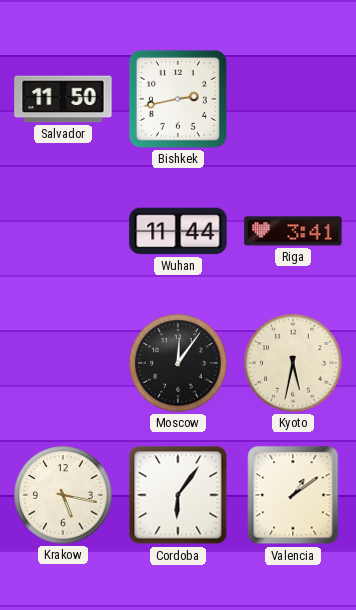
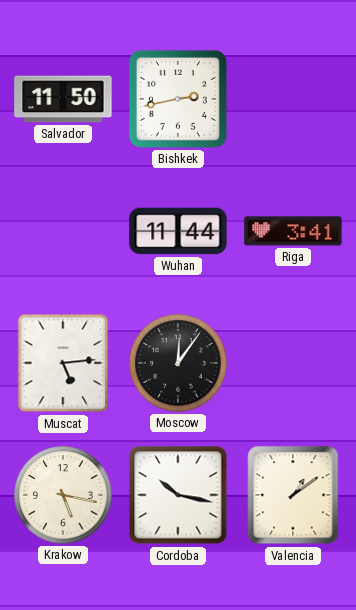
Muscat: none -> 5:14
Kyoto: 5:32 -> none
Cordoba: 6:06 -> 10:17
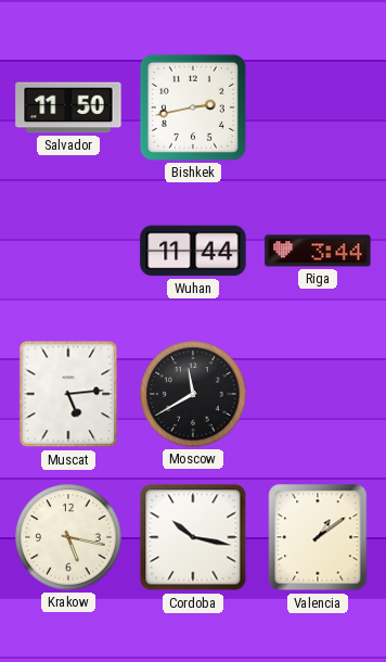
Riga: 3:41 -> 3:44
Moscow: 12:06 -> 11:40
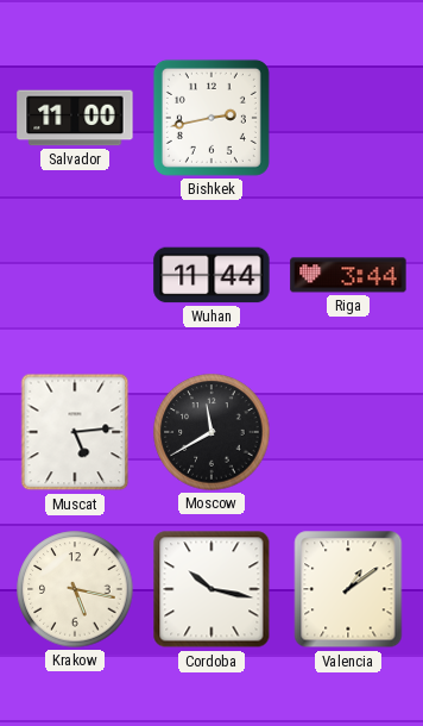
Salvador: 11:50 -> 11:00
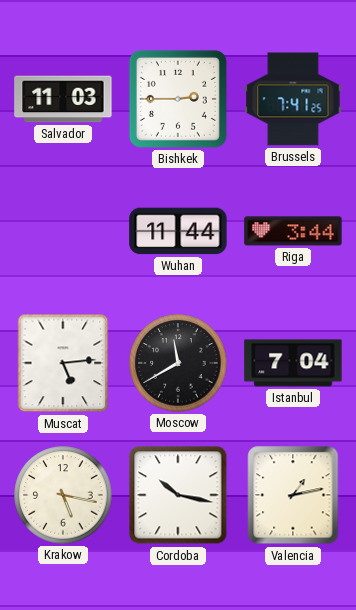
Salvador: 11:00 -> 11:03
Bishkek: 2:43 -> 2:45
Brussels: none -> 7:41
Istanbul: none -> 7:04
Valencia: 1:09 -> 1:13
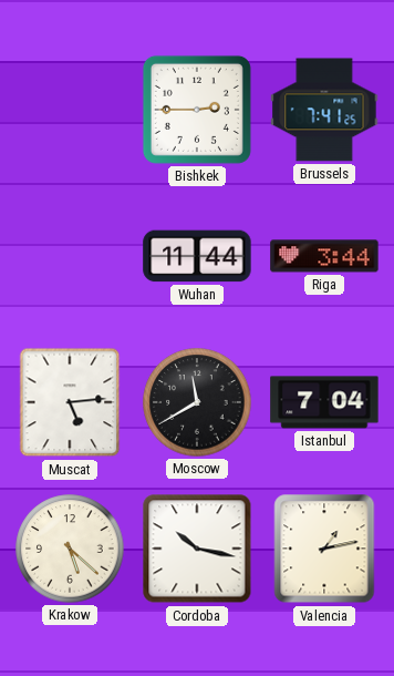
Salvador: 11:03 -> none
Krakow: 5:17 -> 5:22
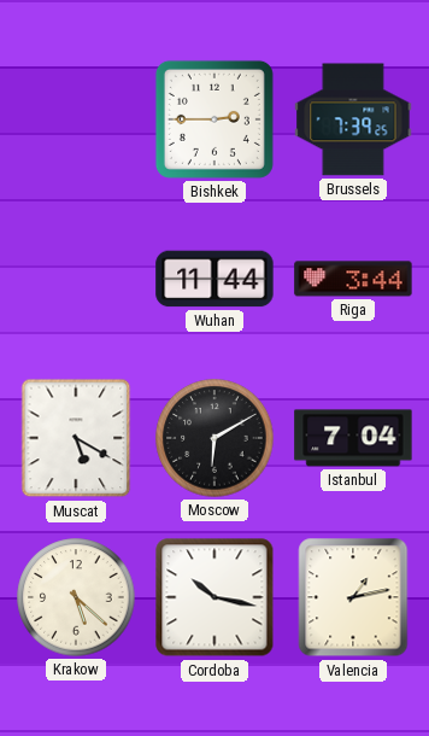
Brussels: 7:41 -> 7:39
Muscat: 5:14 -> 5:20
Moscow: 11:40 -> 6:10
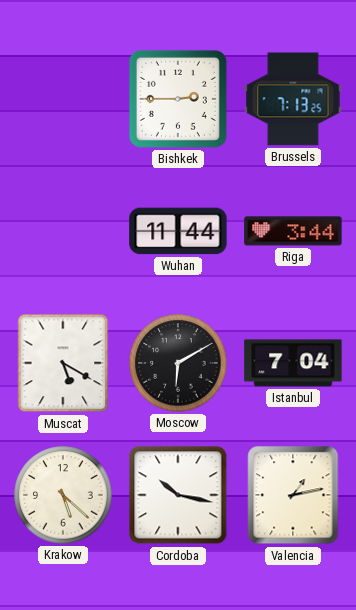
Brussels: 7:39 -> 7:13
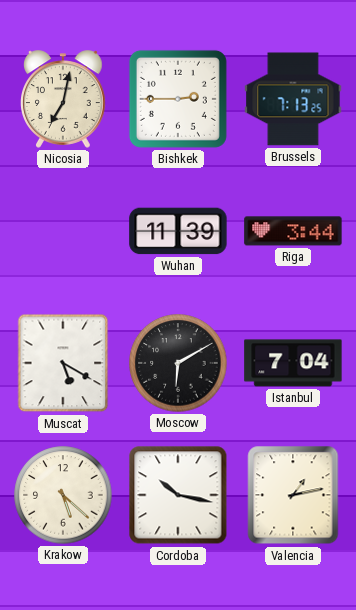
Nicosia: none -> 7:02
Wuhan: 11:44 -> 11:39
